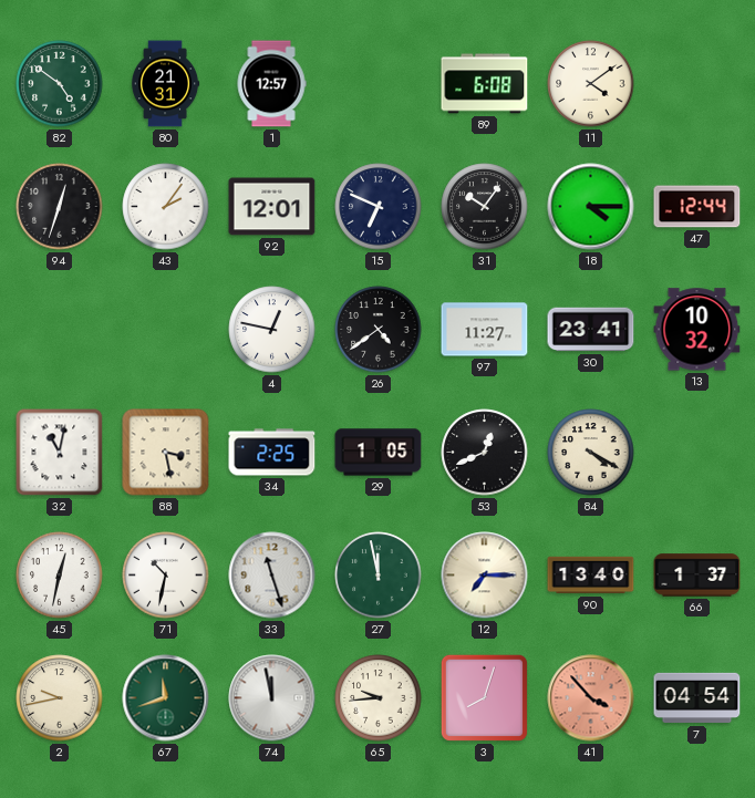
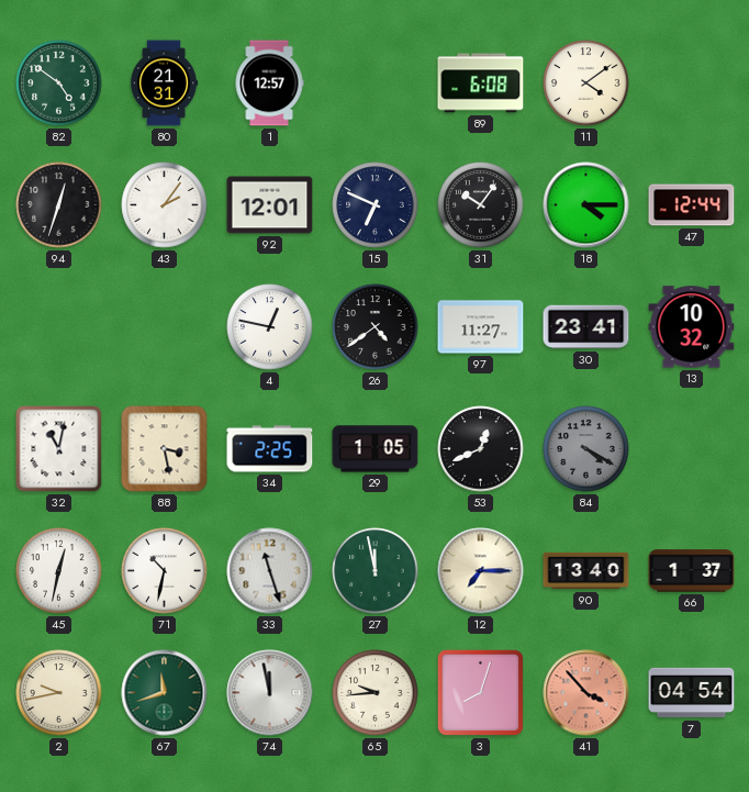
84 dial: cream -> grey
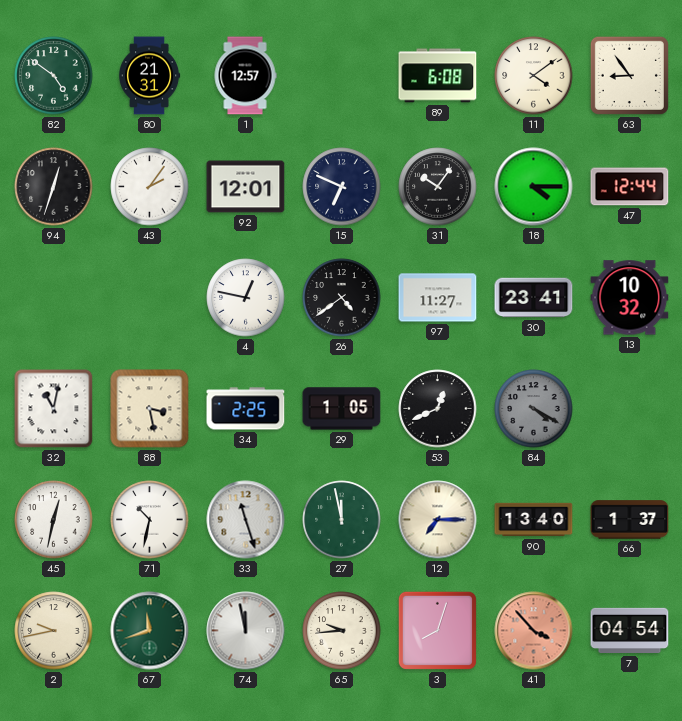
63: none -> 8:54
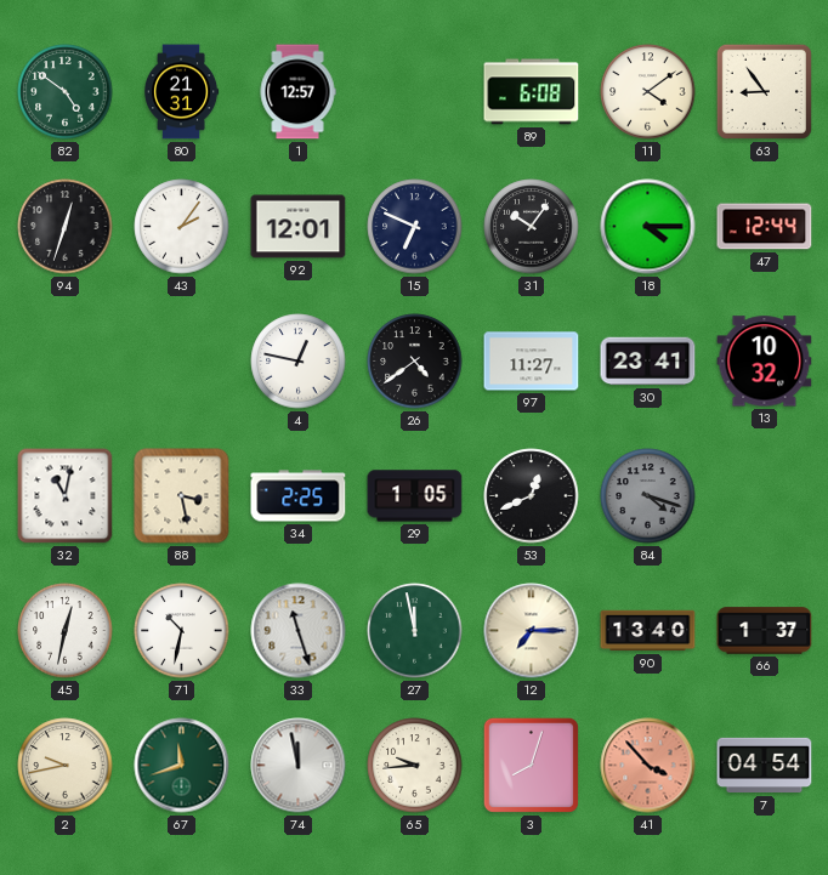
84: 4:20 -> 4:18
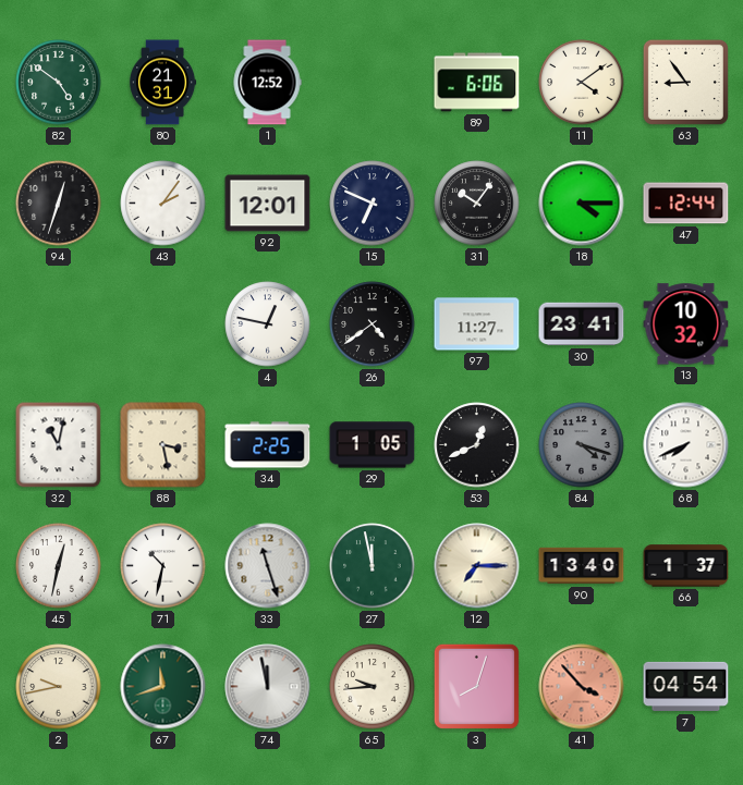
1: 12:57 -> 12:52
89: 6:08 -> 6:06
68: none -> 7:41
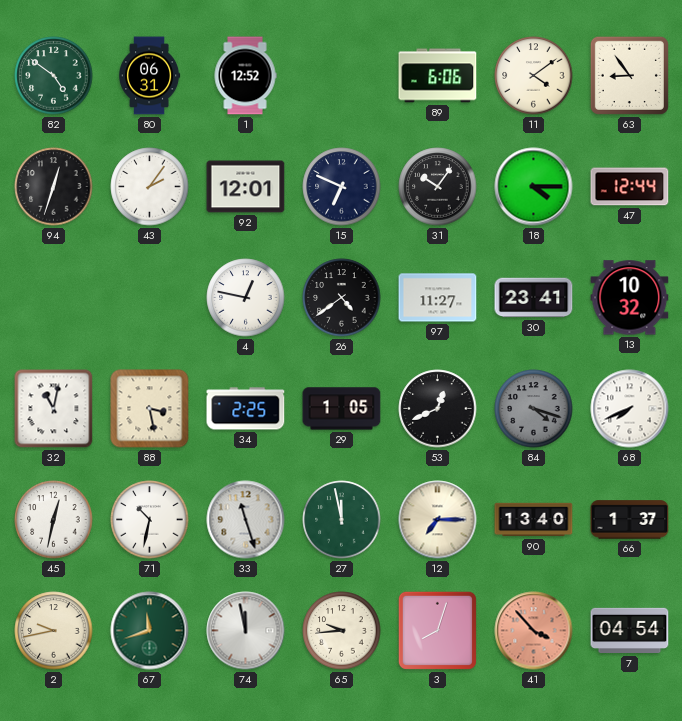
80: 21:31 -> 06:31
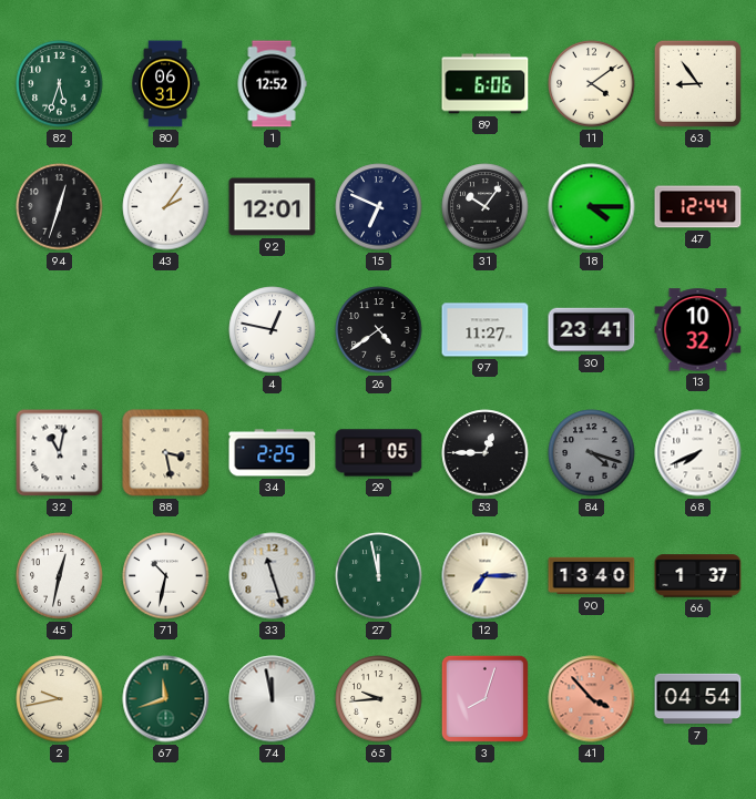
82: 4:51 -> 5:33
53: 12:41 -> 12:45
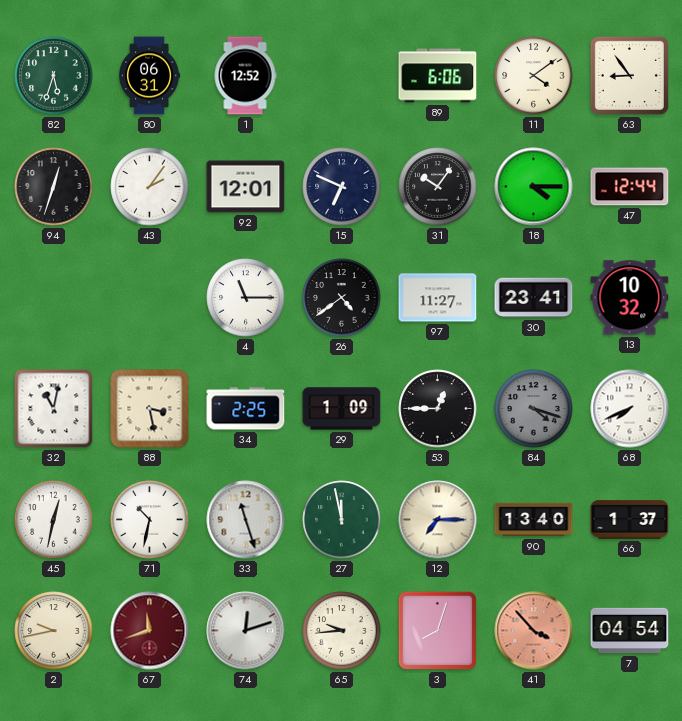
4: 12:47 -> 11:15
29: 1:05 -> 1:09
67 dial: green -> burgundy
74: 11:58 -> 12:12
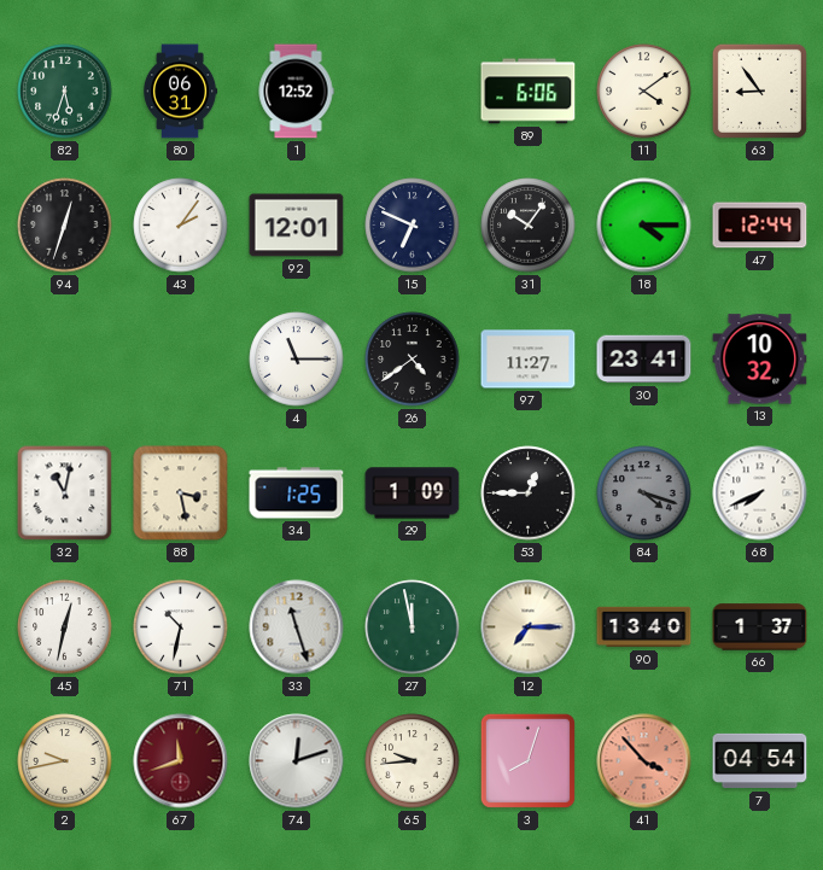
34: 2:25 -> 1:25
